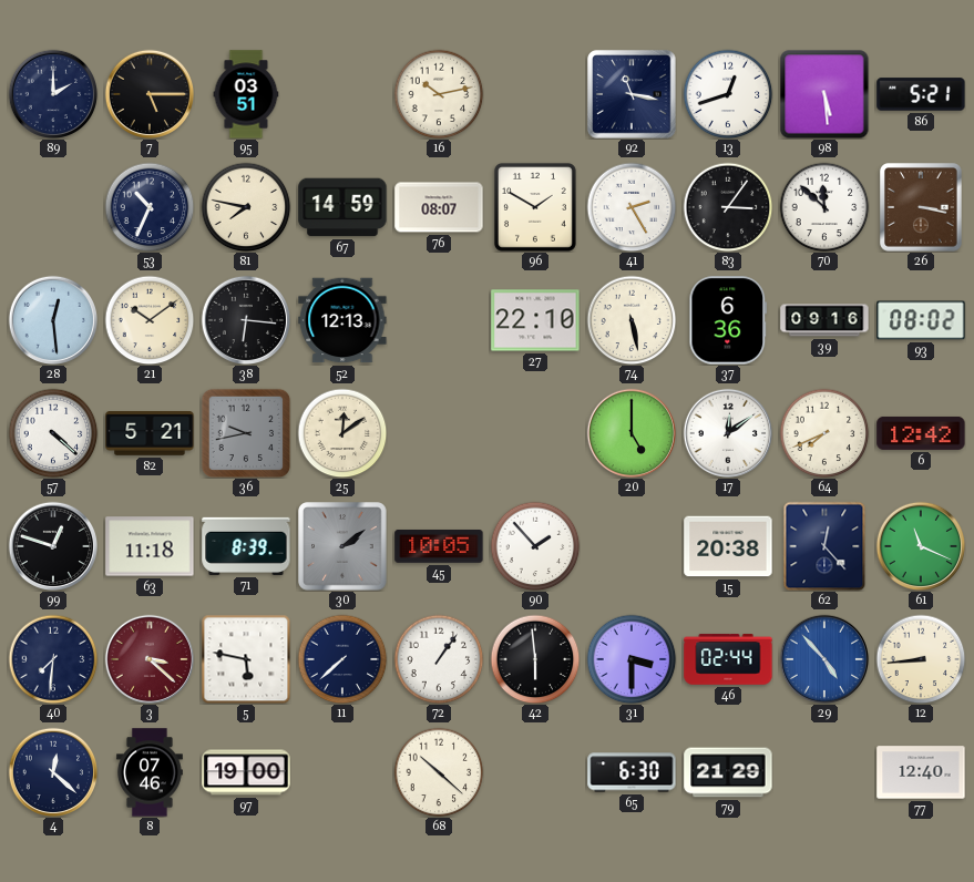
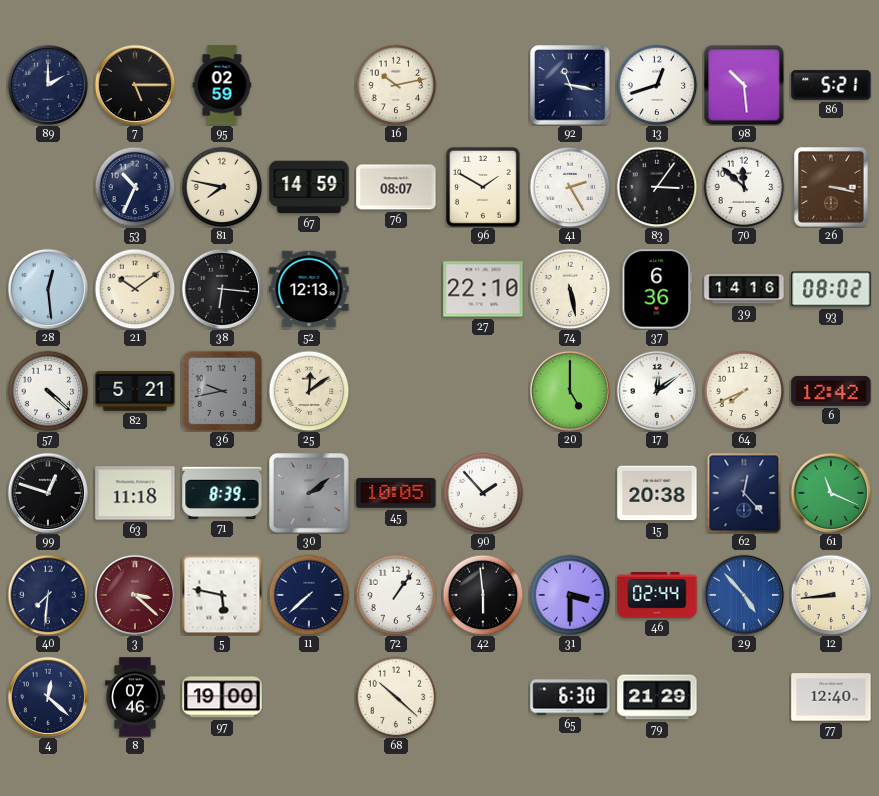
95: 03:51 -> 02:59
98: 5:29 -> 10:29
39: 09:16 -> 14:16
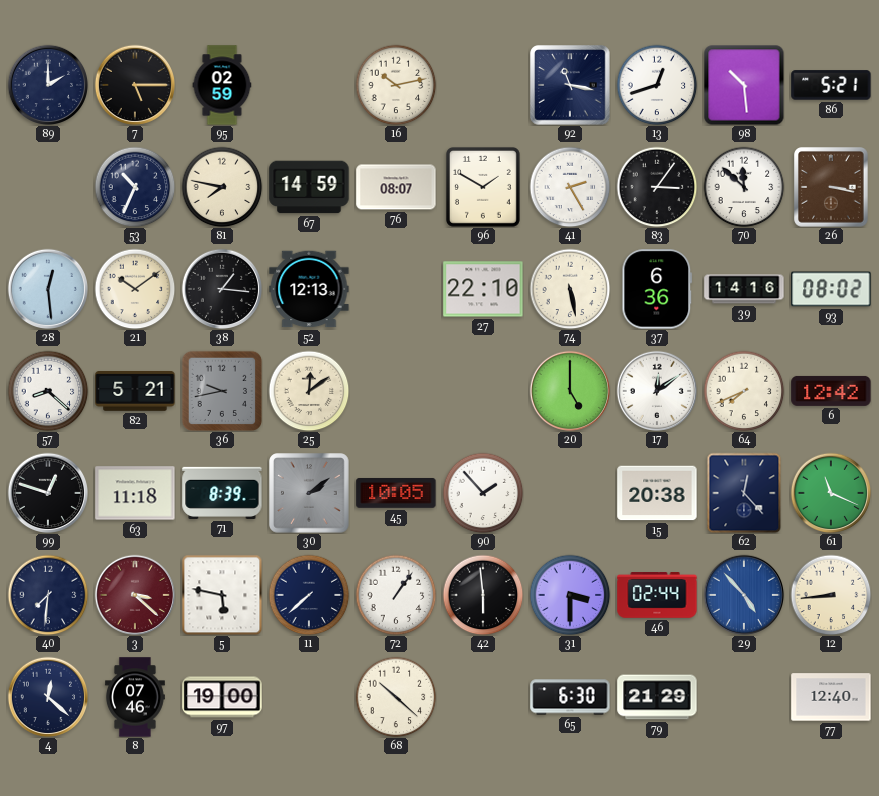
38: 6:16 -> 1:16
57: 4:22 -> 8:22
